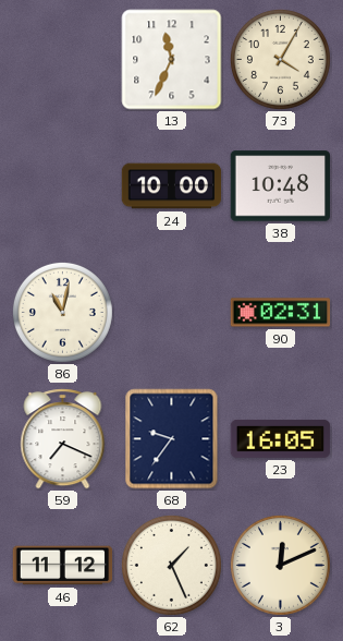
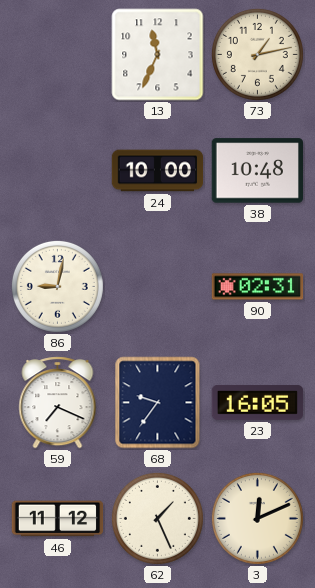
73: 4:05 -> 1:13
86: 11:02 -> 9:02
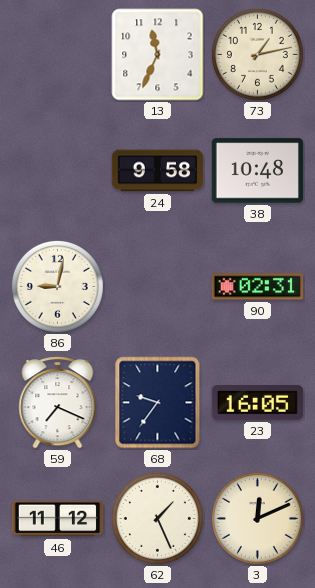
24: 10:00 -> 9:58
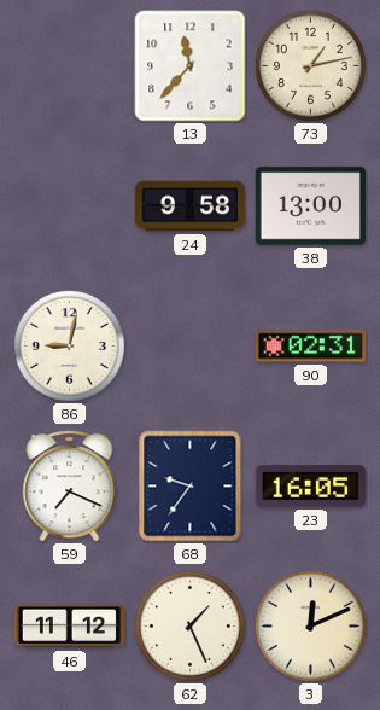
13: 11:34 -> 11:37
38: 10:48 -> 13:00
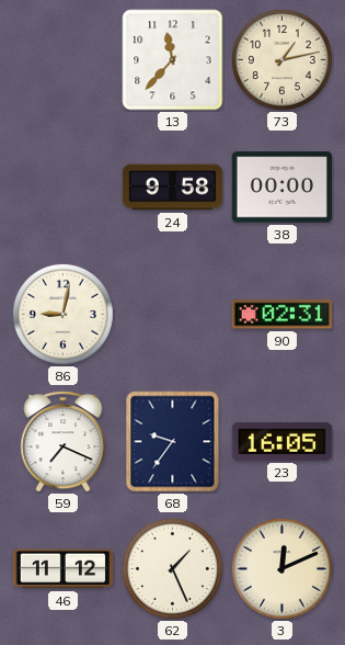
38: 13:00 -> 00:00
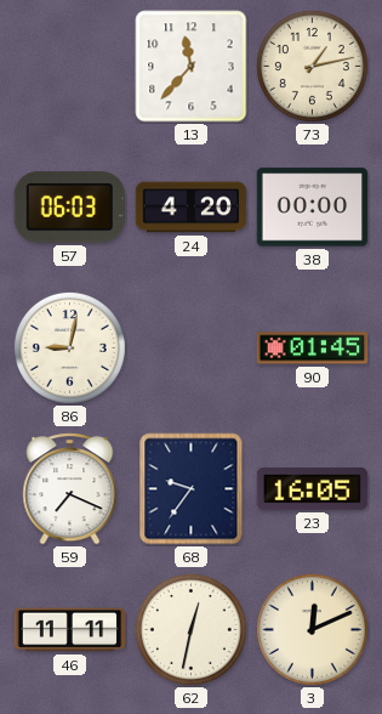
57: none -> 06:03
24: 9:58 -> 4:20
90: 02:31 -> 01:45
46: 11:12 -> 11:11
62: 1:26 -> 12:32
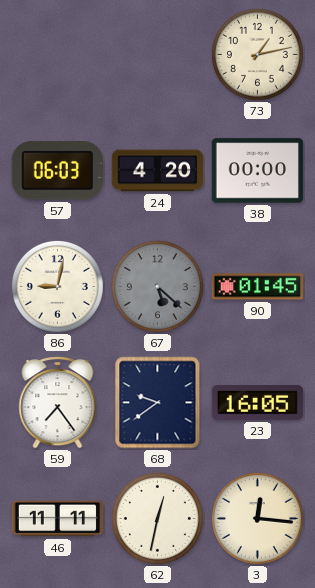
13: 11:37 -> none
67: none -> 5:22
59: 7:19 -> 7:24
68: 9:36 -> 9:39
3: 12:11 -> 12:16
